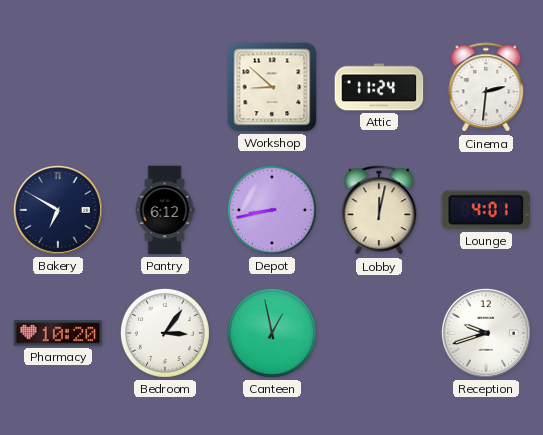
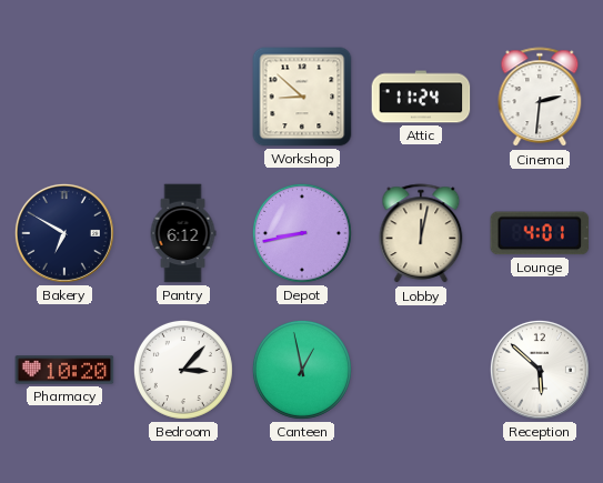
Bedroom: 3:06 -> 3:07
Reception: 9:42 -> 5:52
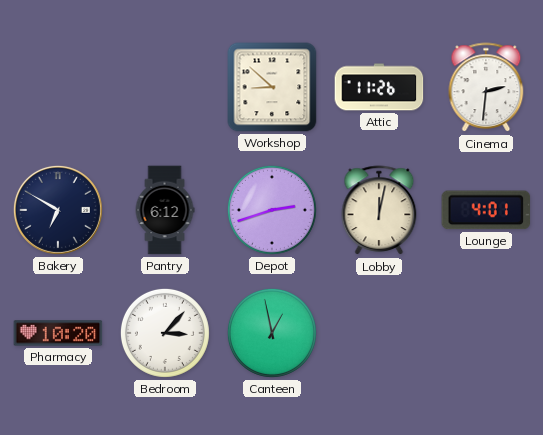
Attic: 11:24 -> 11:26
Depot: 8:43 -> 2:42
Reception: 5:52 -> none
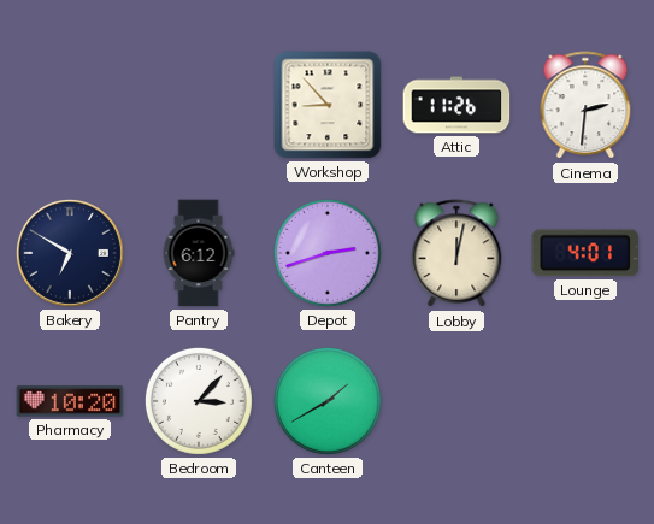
Workshop: 8:52 -> 8:53
Canteen: 12:58 -> 1:40
